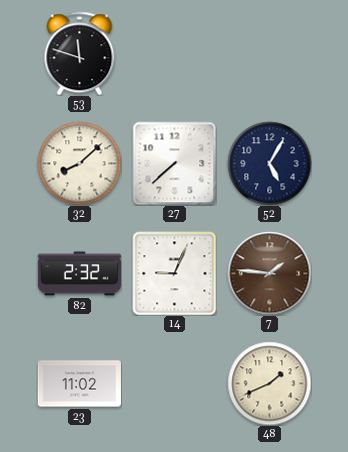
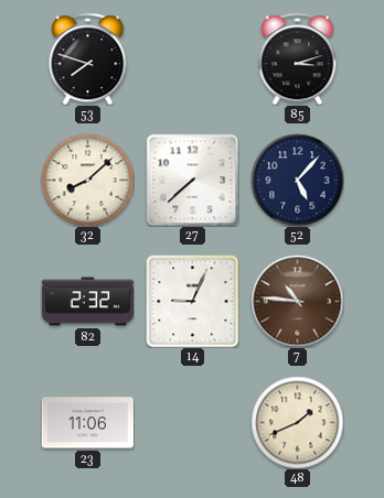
53: 11:48 -> 7:48
85: none -> 3:12
52: 5:05 -> 5:07
7: 1:46 -> 10:46
23: 11:02 -> 11:06
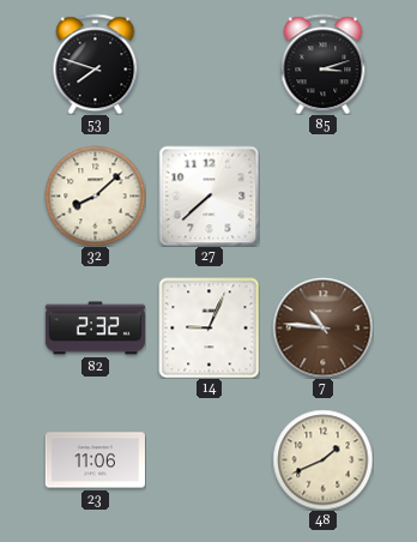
52: 5:07 -> none
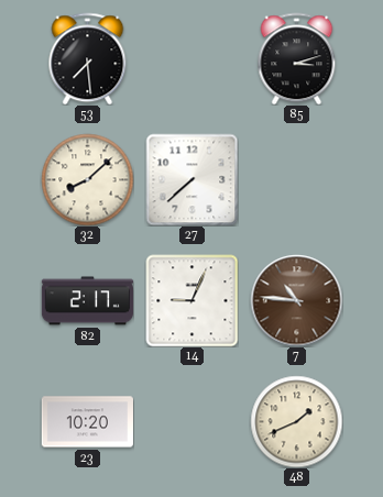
53: 7:48 -> 7:29
82: 2:32 -> 2:17
23: 11:06 -> 10:20
